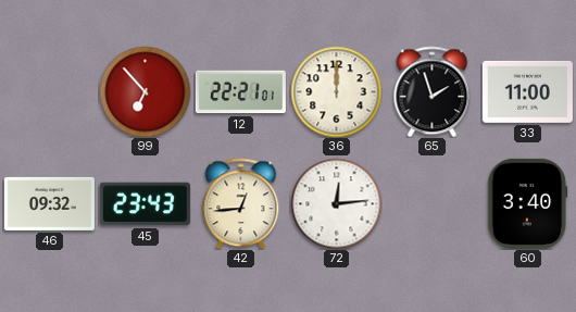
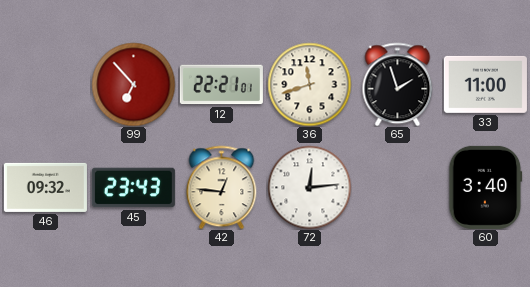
36: 12:00 -> 11:42
42: 12:44 -> 12:46
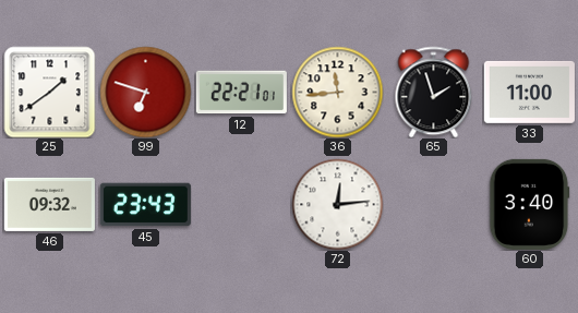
25: none -> 1:39
99: 6:53 -> 6:48
36: 11:42 -> 11:44
42: 12:46 -> none
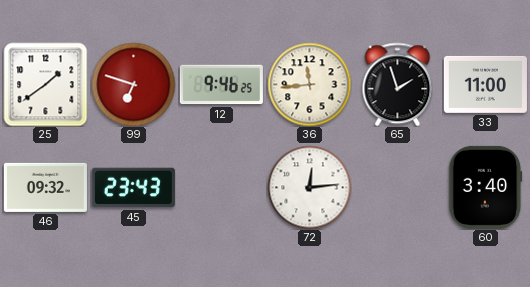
12: 22:21 -> 9:46
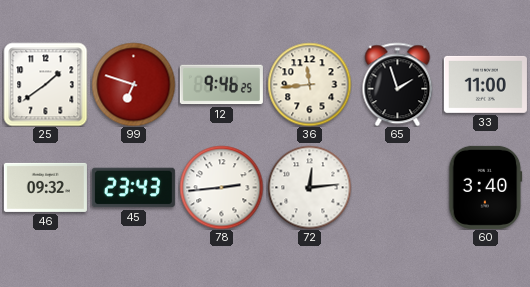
78: none -> 2:44
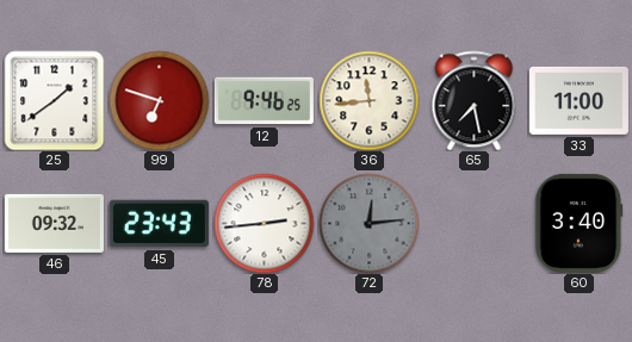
65: 1:57 -> 7:28
72 dial: white -> grey
